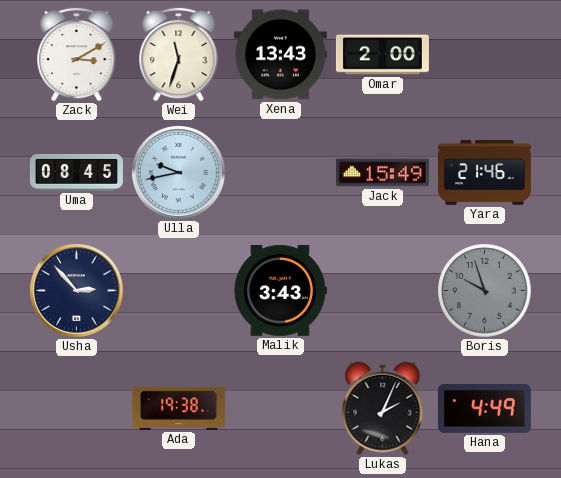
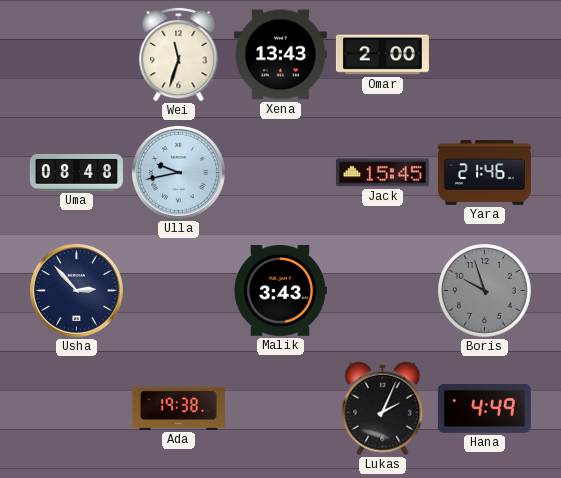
Zack: 3:10 -> none
Uma: 08:45 -> 08:48
Jack: 15:49 -> 15:45
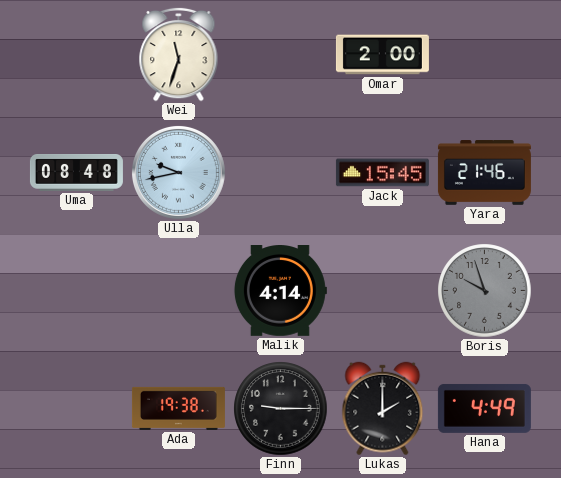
Xena: 13:43 -> none
Usha: 2:53 -> none
Malik: 3:43 -> 4:14
Finn: none -> 9:15
Lukas: 2:04 -> 2:00
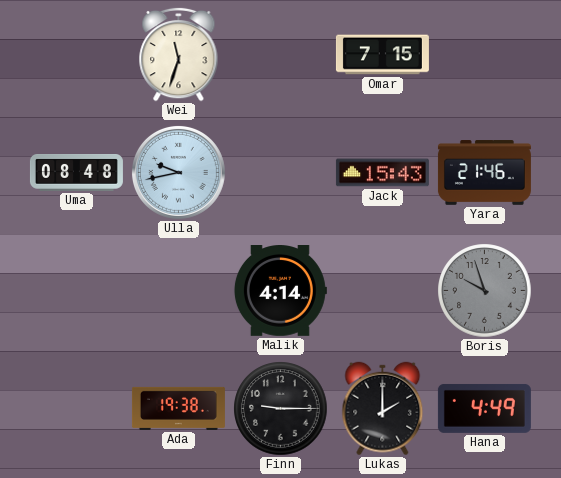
Omar: 2:00 -> 7:15
Jack: 15:45 -> 15:43
